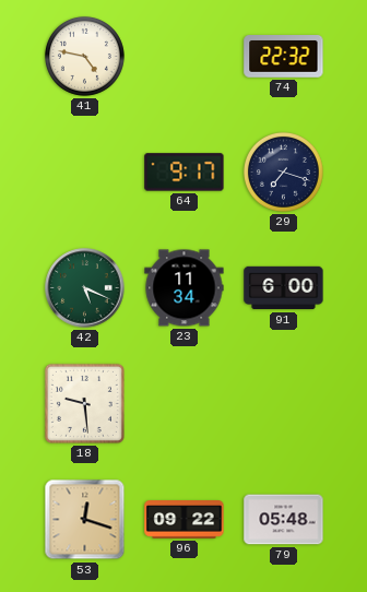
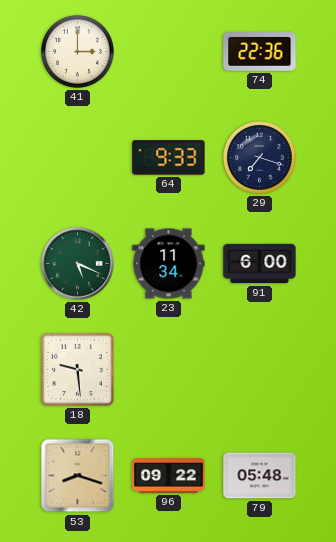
41: 4:47 -> 3:00
74: 22:32 -> 22:36
64: 9:17 -> 9:33
53: 12:18 -> 8:18
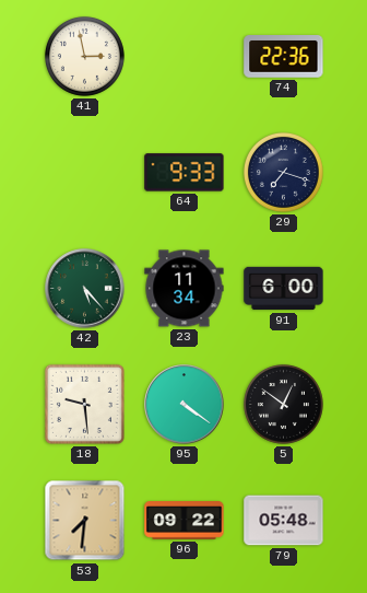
41: 3:00 -> 2:58
42: 5:19 -> 5:23
95: none -> 4:21
5: none -> 12:51
53: 8:18 -> 7:31
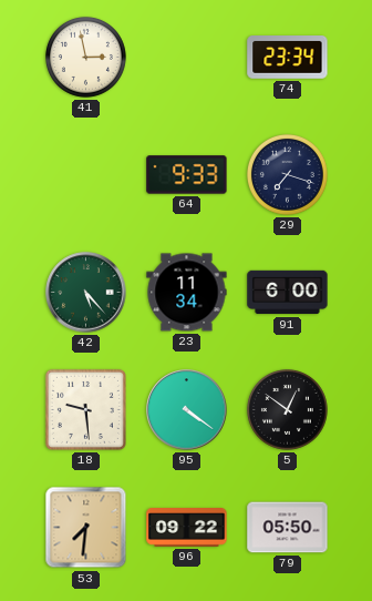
74: 22:36 -> 23:34
79: 05:48 -> 05:50
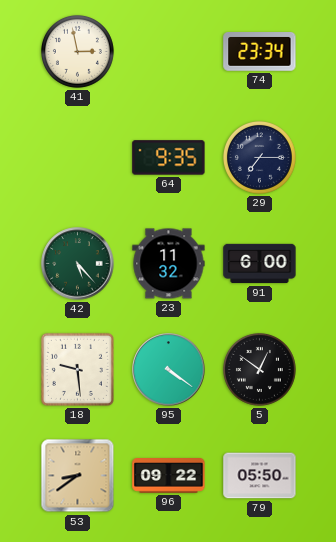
64: 9:33 -> 9:35
29: 7:18 -> 7:15
23: 11:34 -> 11:32
53: 7:31 -> 8:39
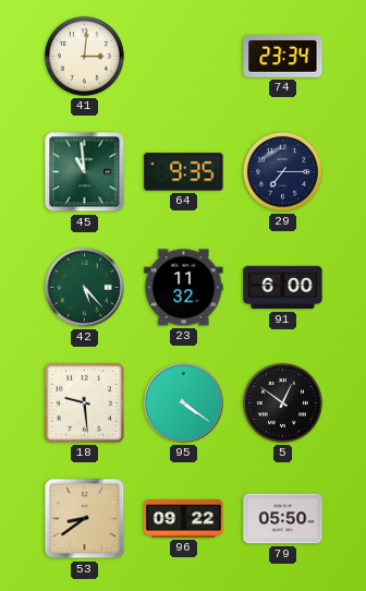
41: 2:58 -> 3:01
45: none -> 10:59
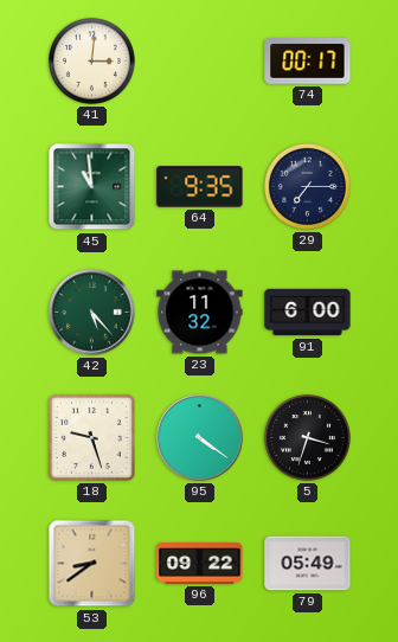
74: 23:34 -> 00:17
18: 9:29 -> 9:27
5: 12:51 -> 3:33
79: 05:50 -> 05:49
